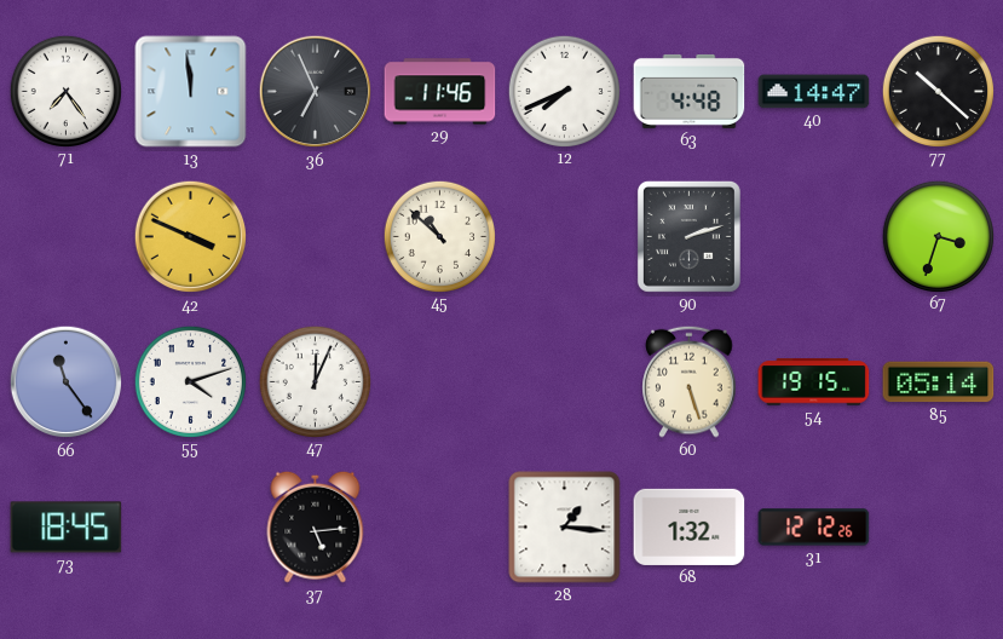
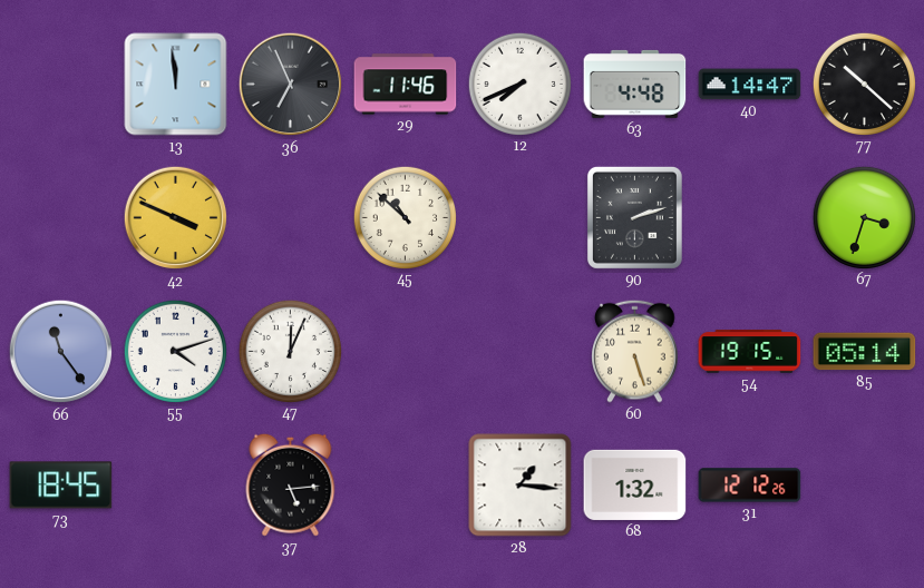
71: 7:24 -> none
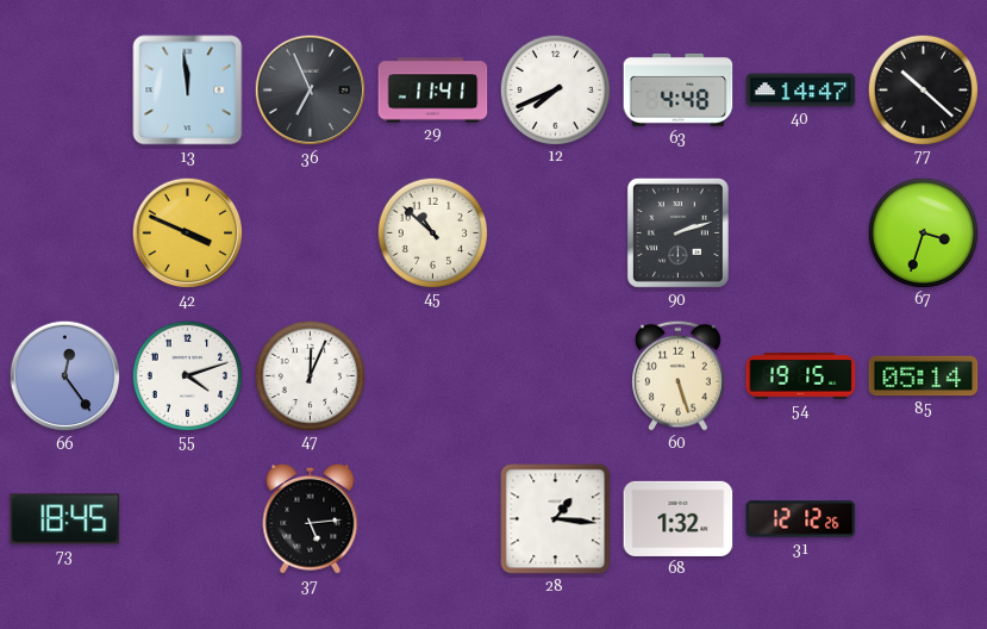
29: 11:46 -> 11:41
66: 11:24 -> 12:24
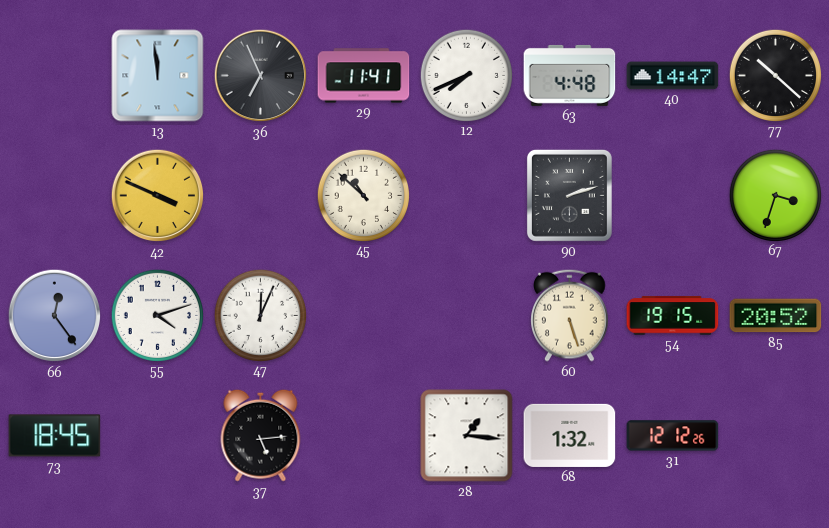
85: 05:14 -> 20:52
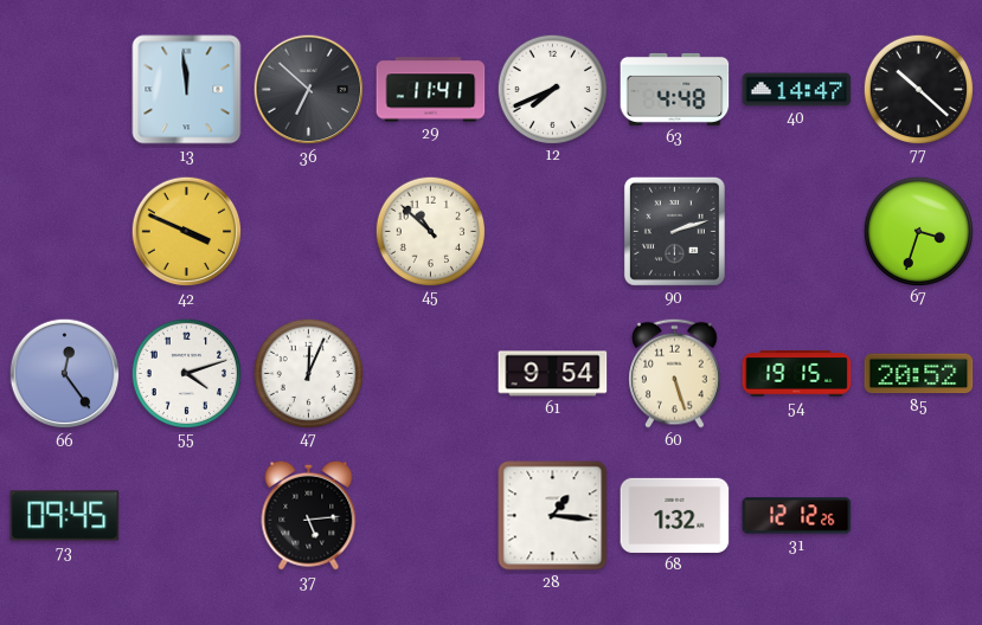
36: 6:56 -> 6:52
61: none -> 9:54
73: 18:45 -> 09:45
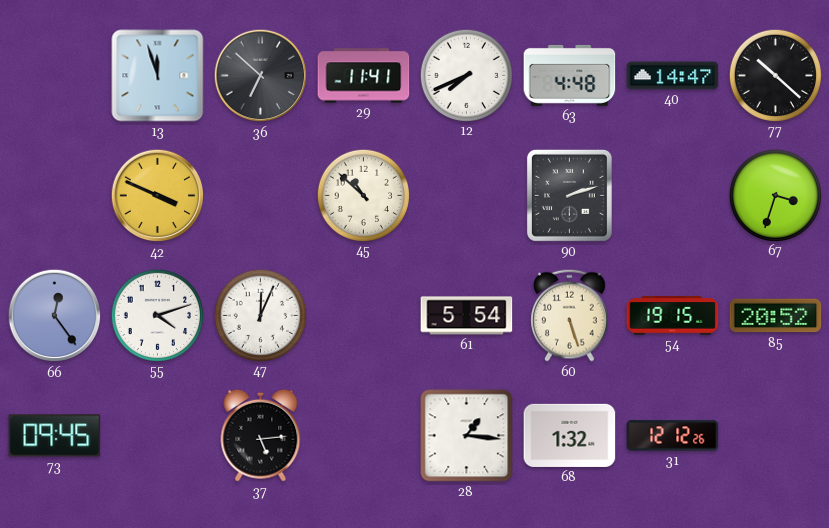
13: 11:59 -> 11:57
61: 9:54 -> 5:54
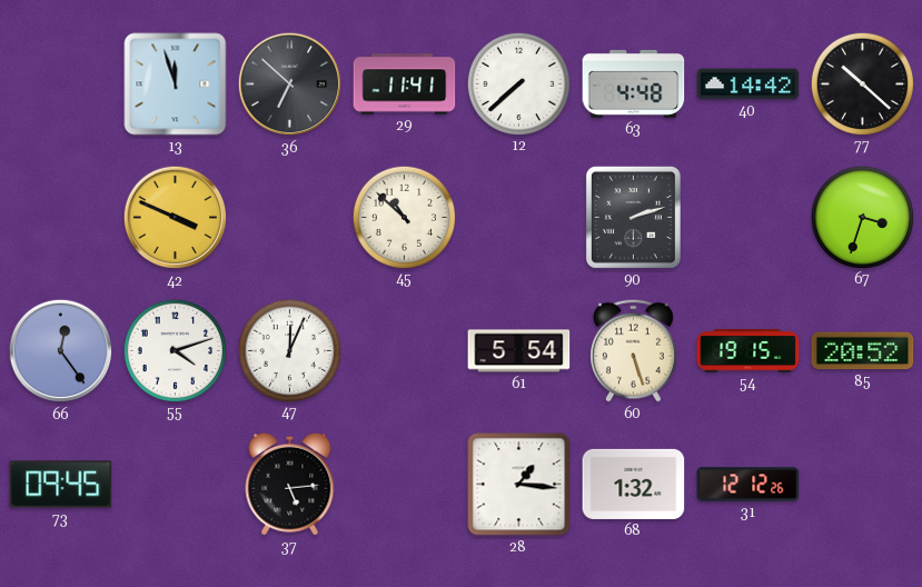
12: 7:41 -> 7:38
40: 14:47 -> 14:42
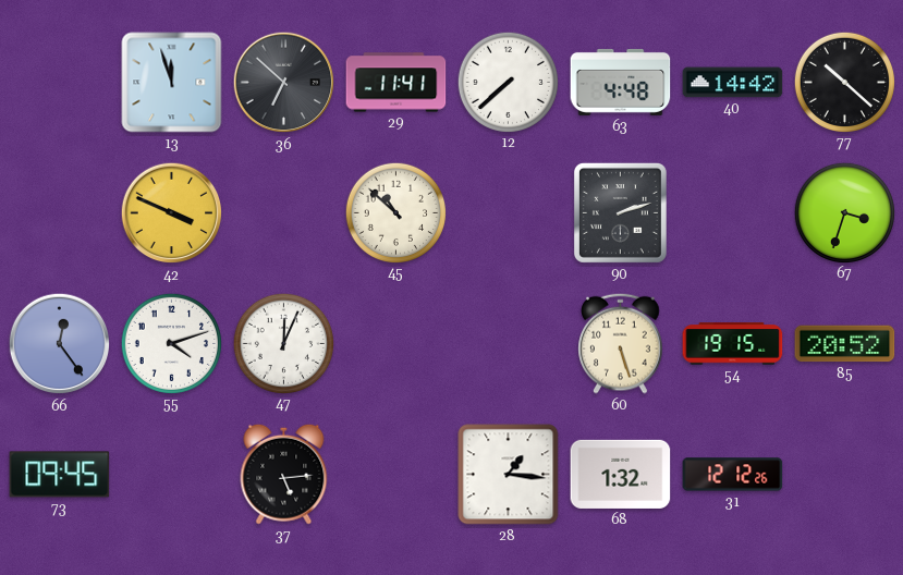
61: 5:54 -> none
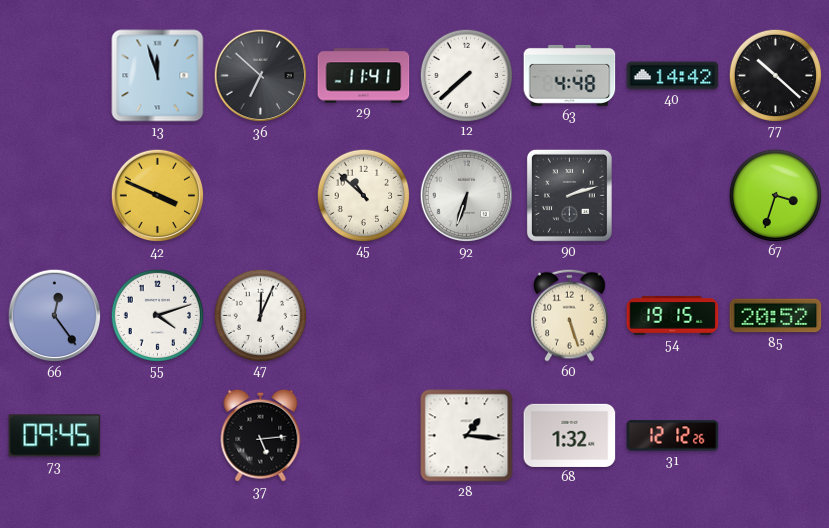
92: none -> 6:33
